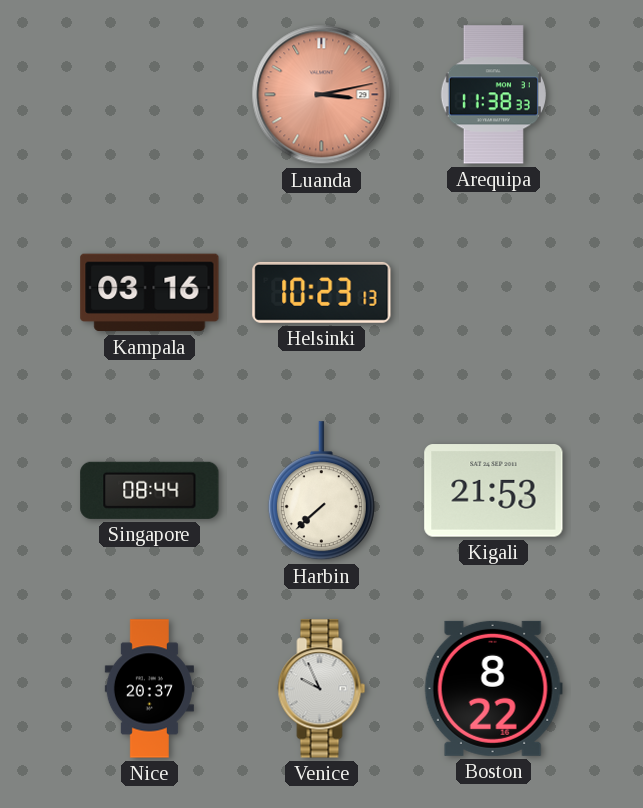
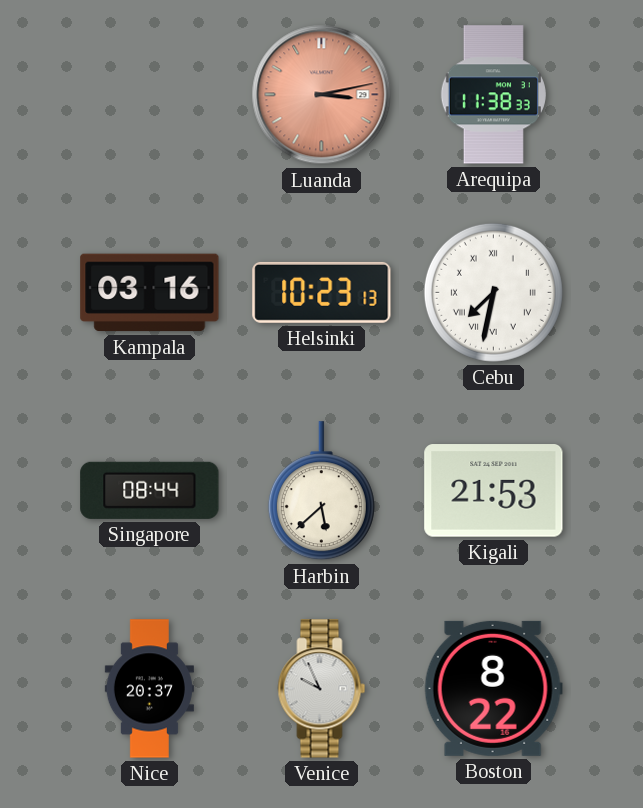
Cebu: none -> 7:32
Harbin: 7:38 -> 5:38
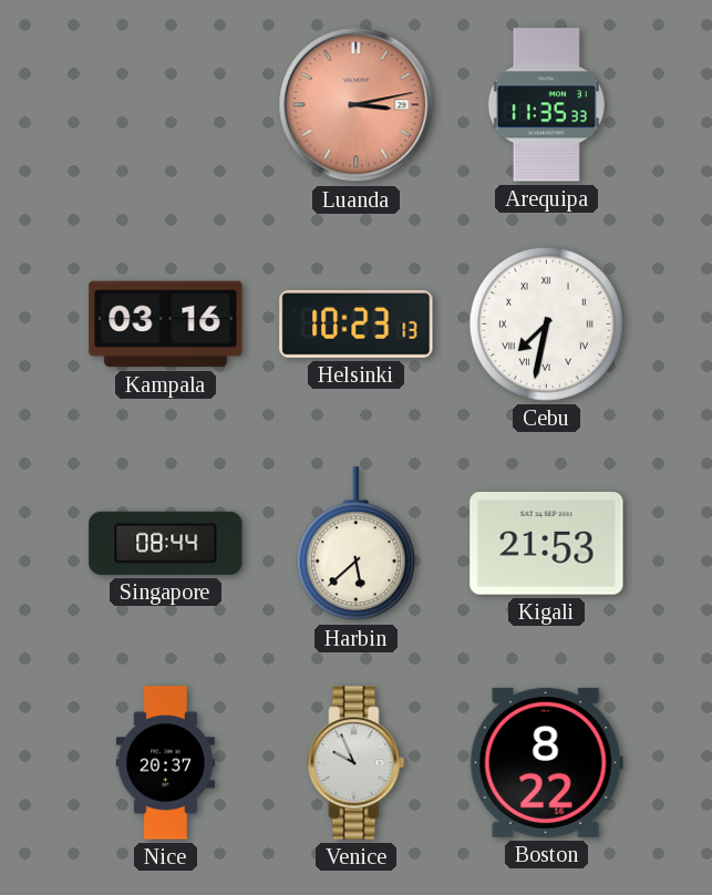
Arequipa: 11:38 -> 11:35
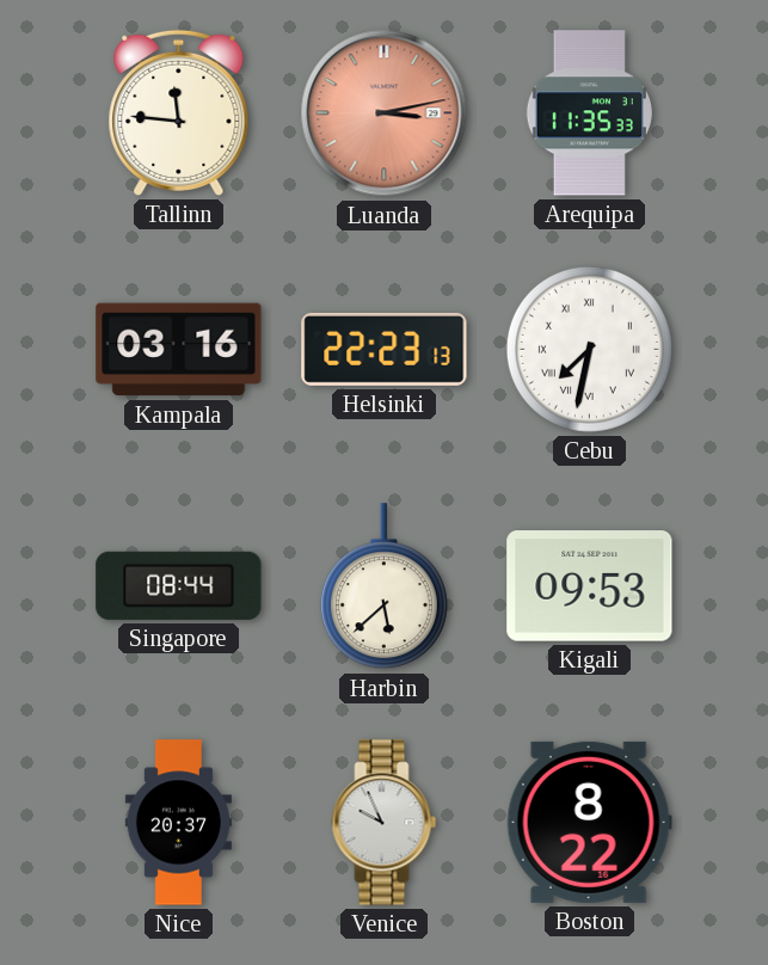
Tallinn: none -> 11:46
Helsinki: 10:23 -> 22:23
Kigali: 21:53 -> 09:53
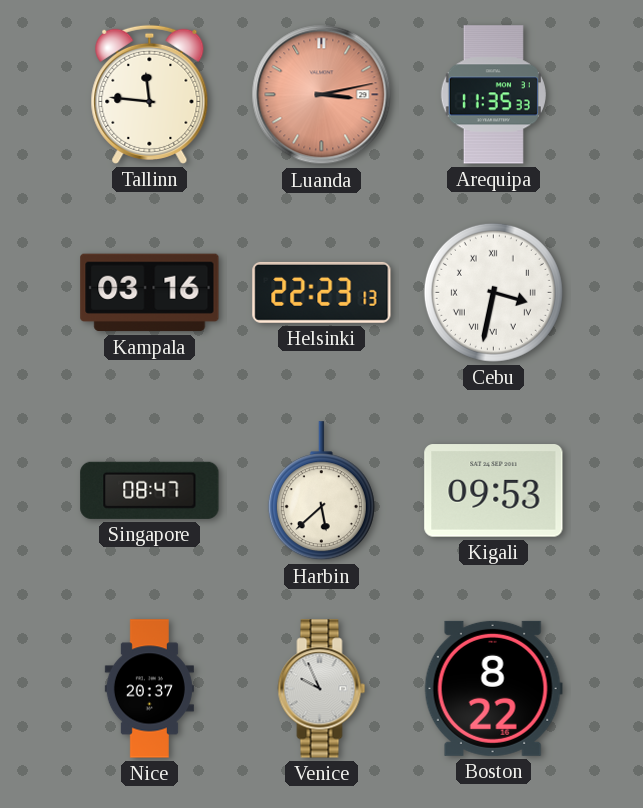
Cebu: 7:32 -> 3:32
Singapore: 08:44 -> 08:47
